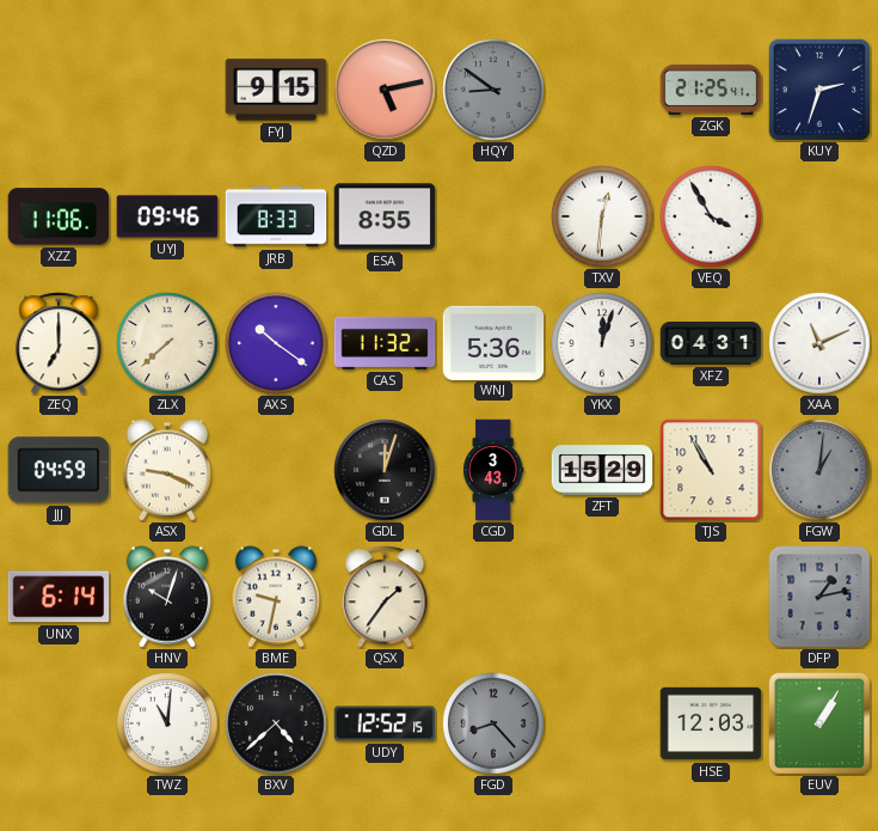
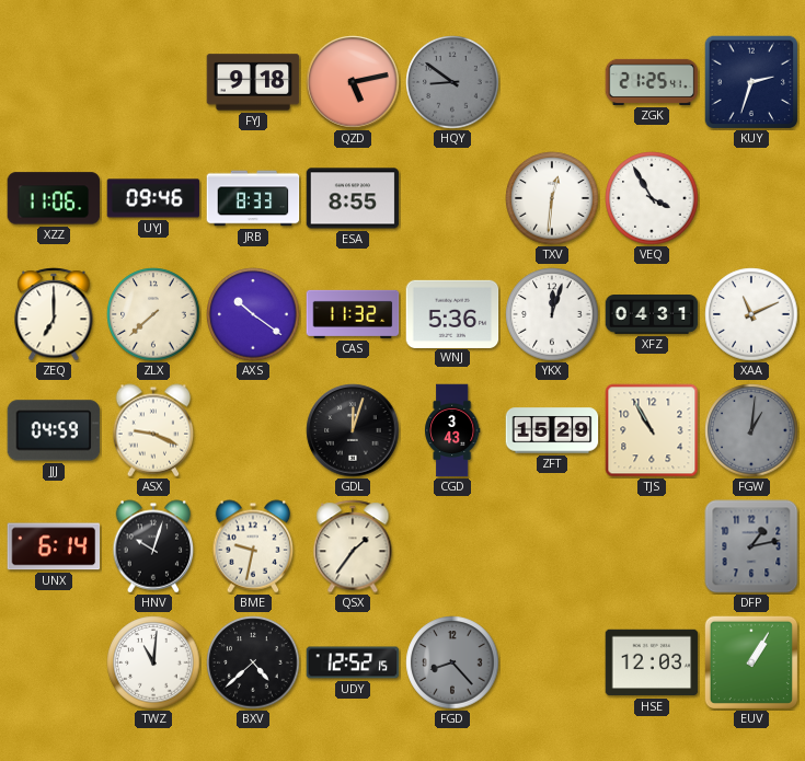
FYJ: 9:15 -> 9:18
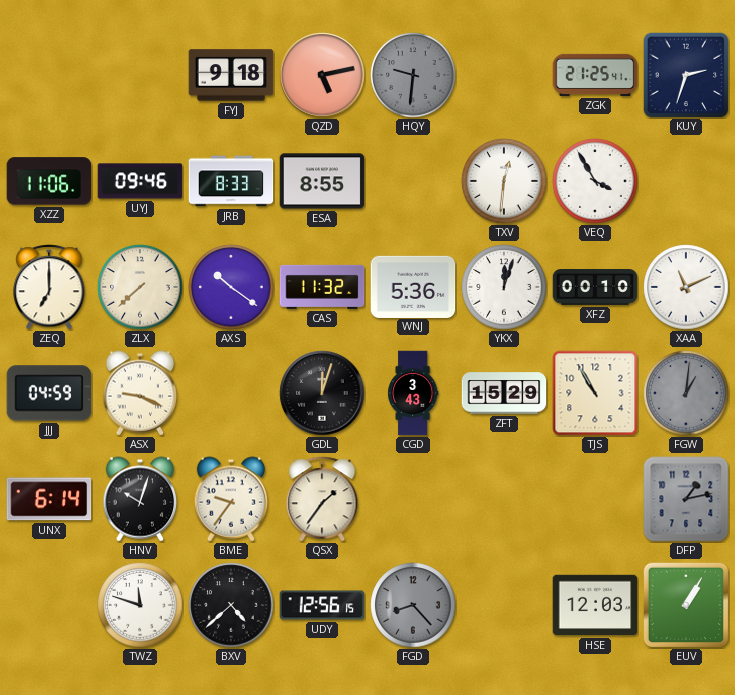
HQY: 8:51 -> 9:31
XFZ: 04:31 -> 00:10
BME: 9:32 -> 9:36
TWZ: 11:01 -> 11:48
UDY: 12:52 -> 12:56
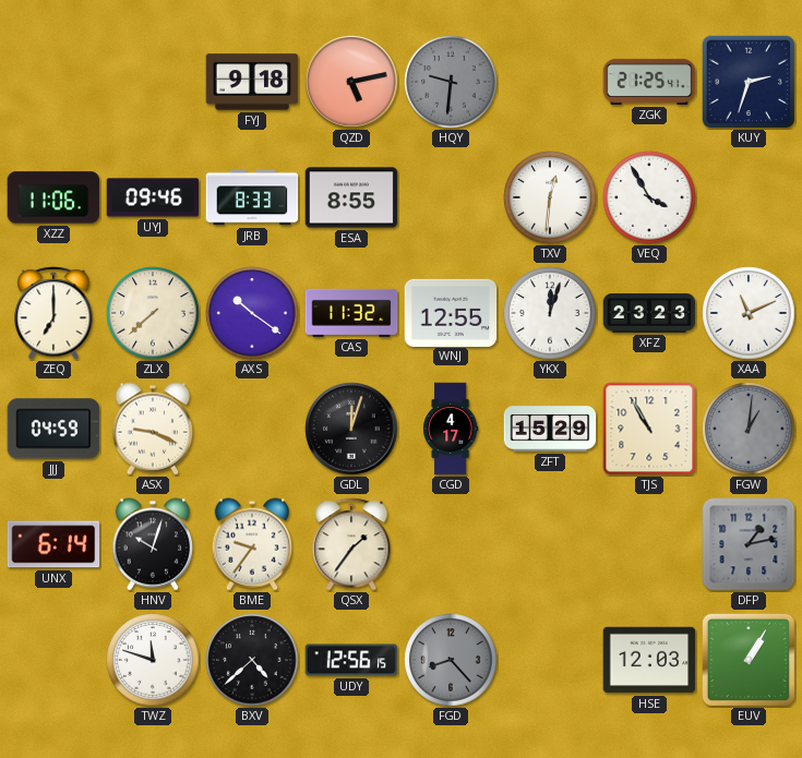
WNJ: 5:36 -> 12:55
XFZ: 00:10 -> 23:23
CGD: 3:43 -> 4:17
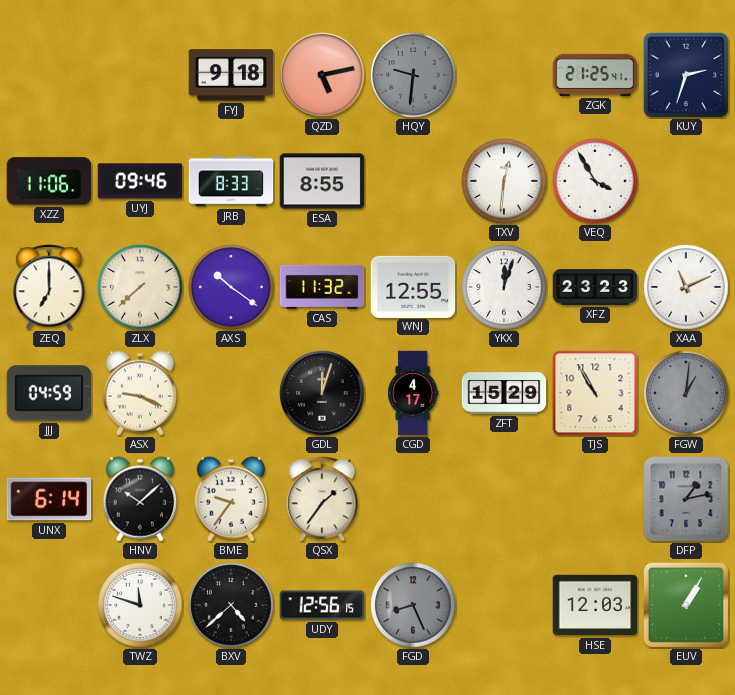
HNV: 10:03 -> 10:08
FGD: 8:23 -> 8:26
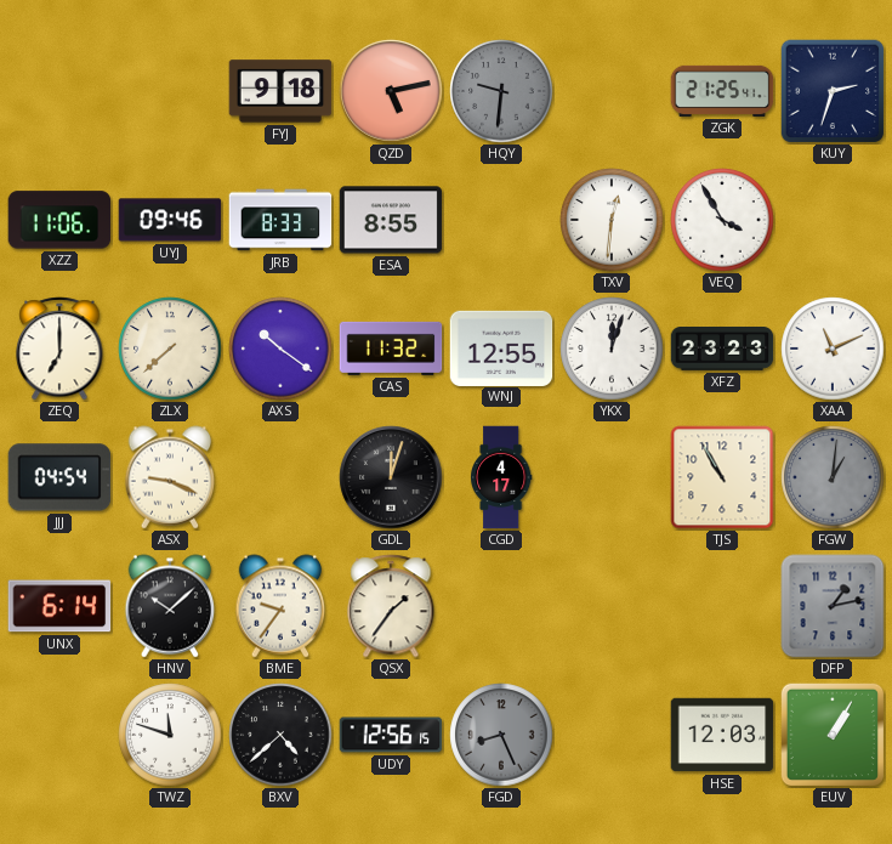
JJJ: 04:59 -> 04:54
ZFT: 15:29 -> none
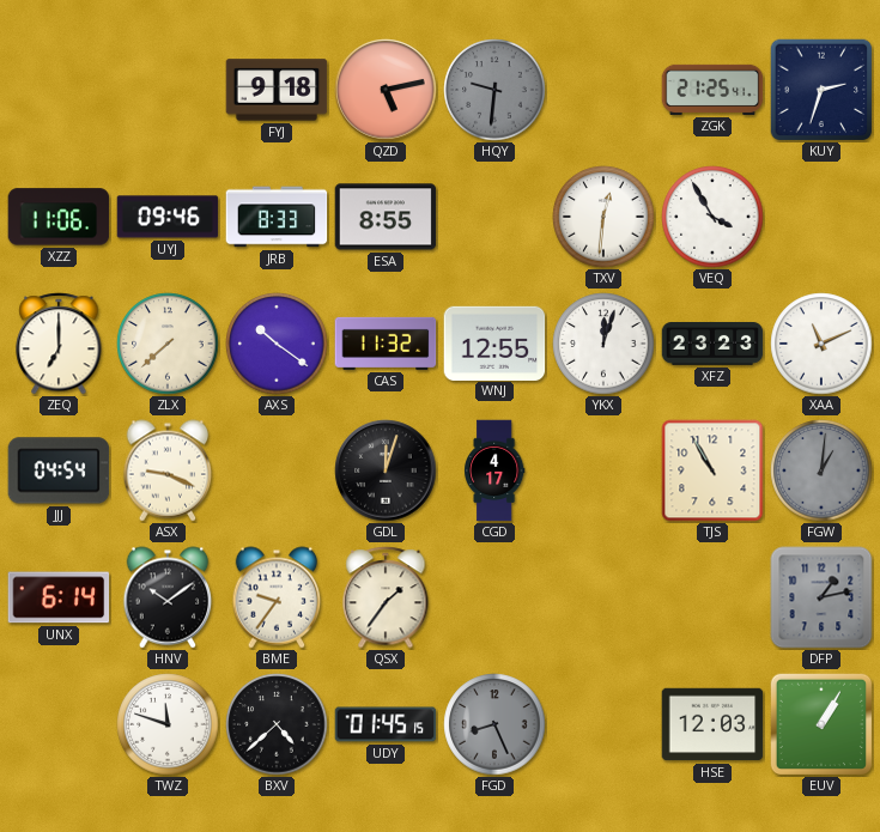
HNV: 10:08 -> 10:09
UDY: 12:56 -> 01:45
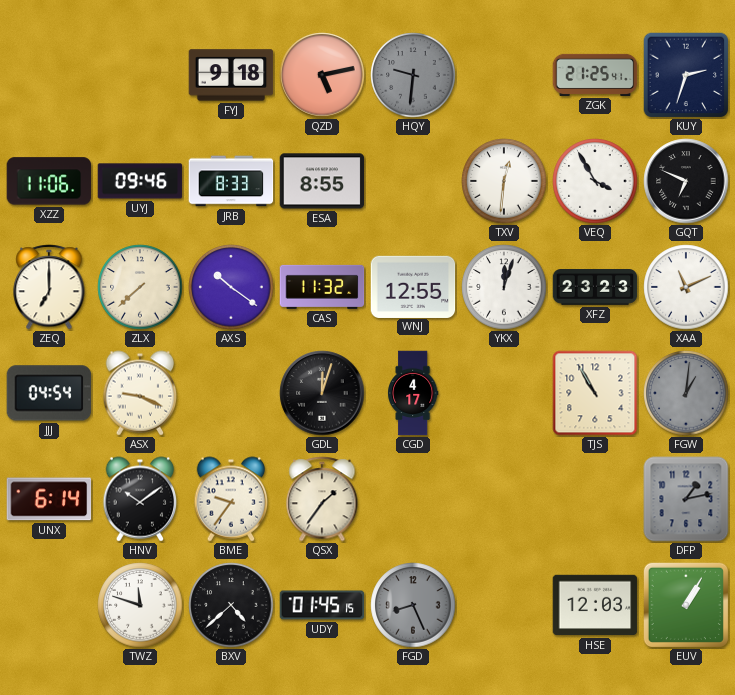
GQT: none -> 6:49
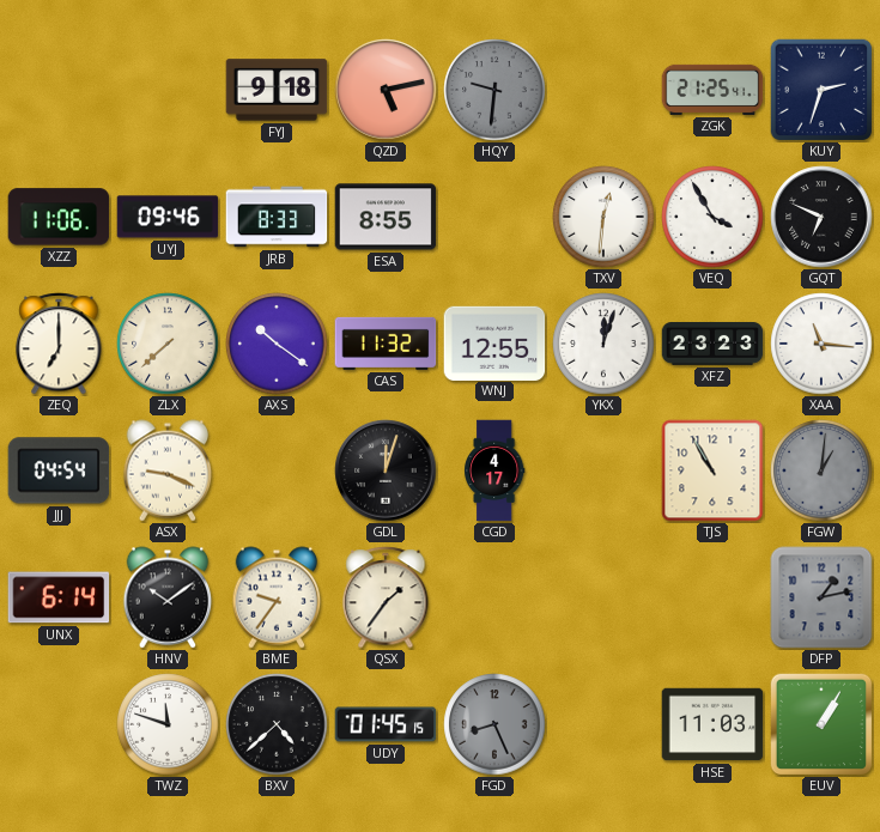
XAA: 11:11 -> 11:16
HSE: 12:03 -> 11:03
